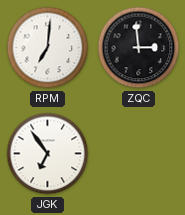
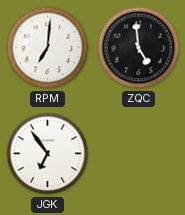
ZQC: 2:59 -> 4:59
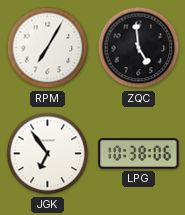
RPM: 7:01 -> 7:05
LPG: none -> 10:38
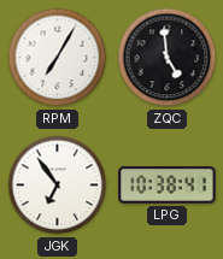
LPG: 10:38:06 -> 10:38:41
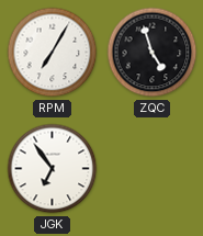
ZQC: 4:59 -> 4:57
LPG: 10:38 -> none
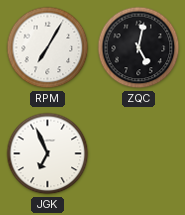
ZQC: 4:57 -> 5:02
JGK: 6:54 -> 6:56
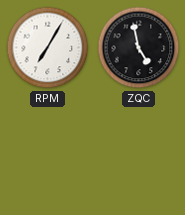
ZQC: 5:02 -> 4:58
JGK: 6:56 -> none
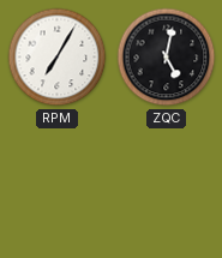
ZQC: 4:58 -> 5:02
